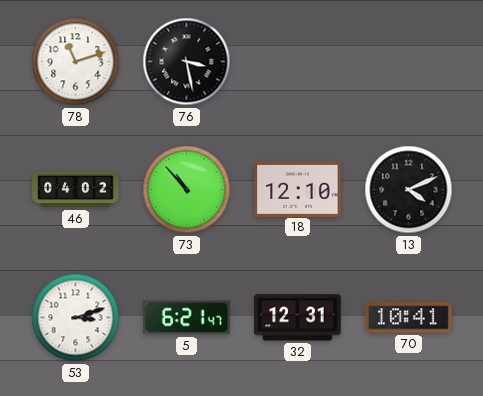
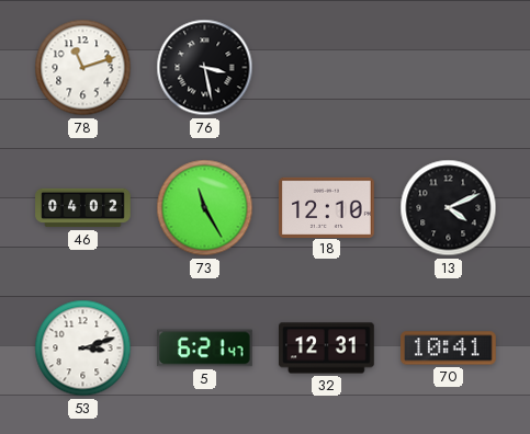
73: 10:53 -> 11:25
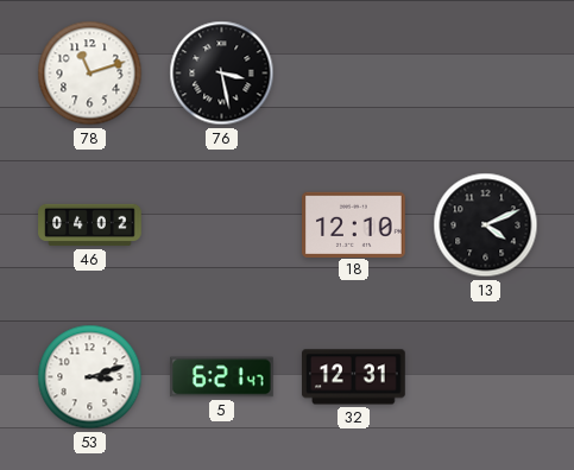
73: 11:25 -> none
70: 10:41 -> none
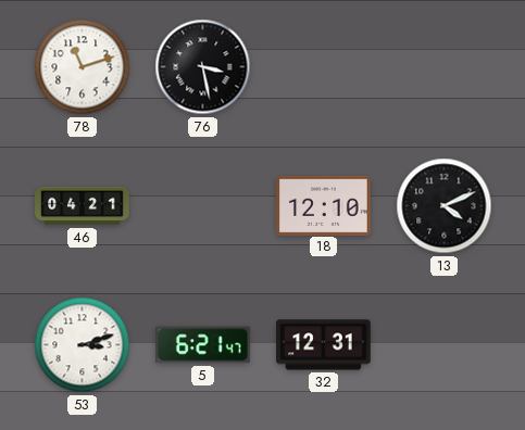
46: 04:02 -> 04:21
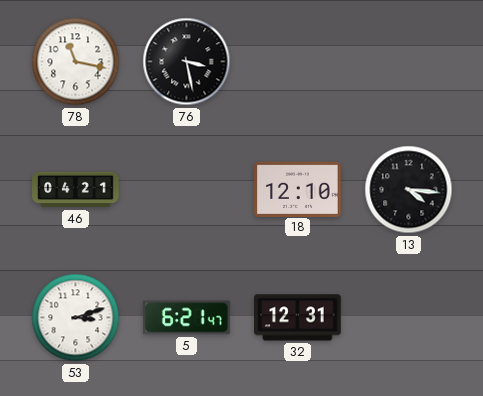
78: 11:12 -> 11:17
13: 4:11 -> 4:16
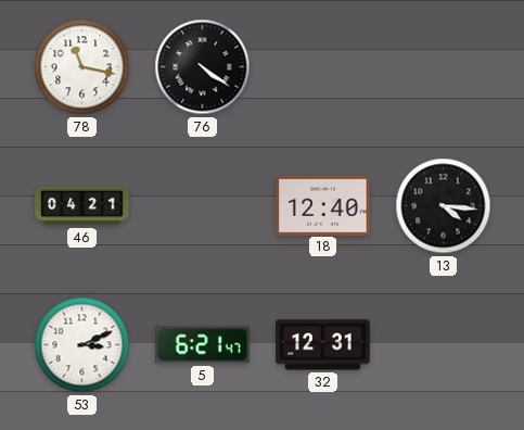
76: 3:28 -> 4:21
18: 12:10 -> 12:40
53: 3:12 -> 3:11
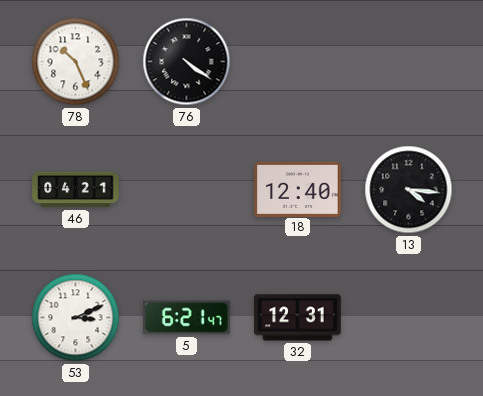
78: 11:17 -> 10:26
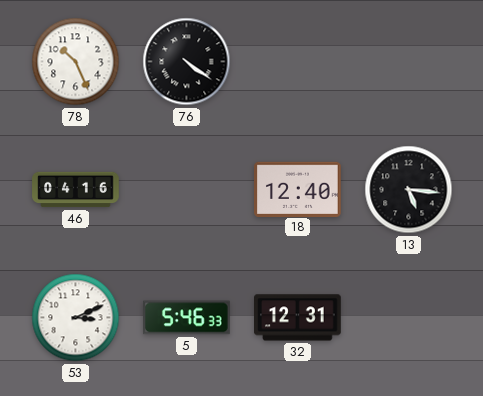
46: 04:21 -> 04:16
13: 4:16 -> 5:16
5: 6:21 -> 5:46
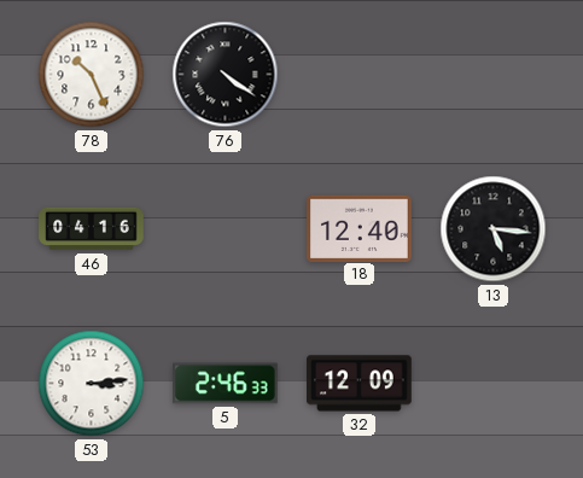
53: 3:11 -> 3:14
5: 5:46 -> 2:46
32: 12:31 -> 12:09
